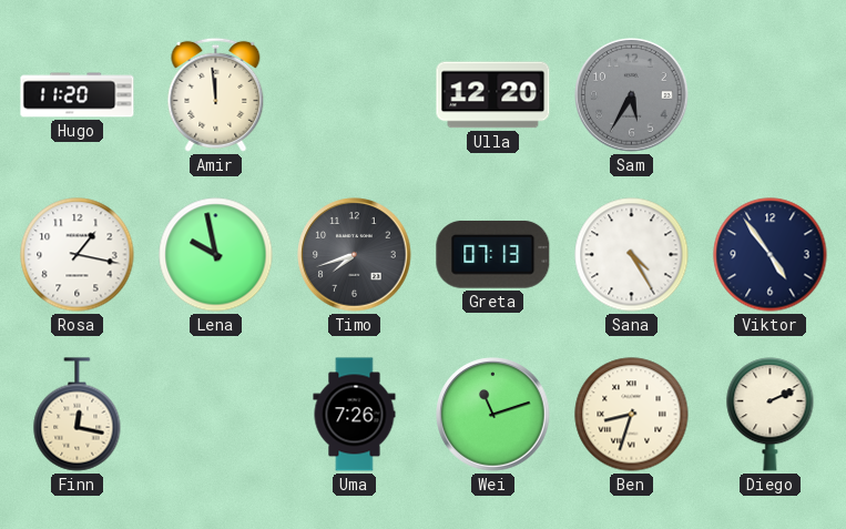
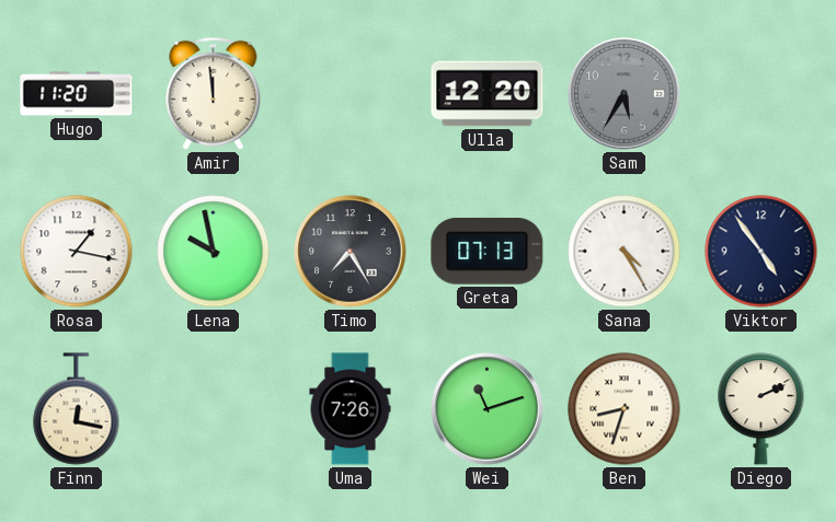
Timo: 7:42 -> 7:25
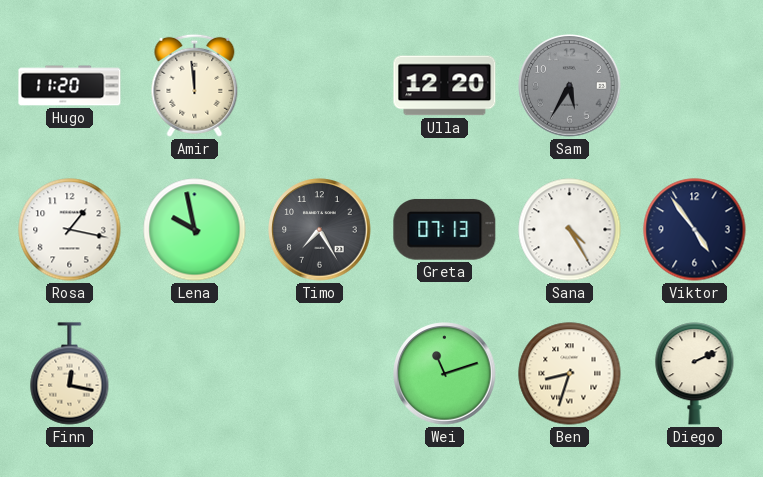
Uma: 7:26 -> none
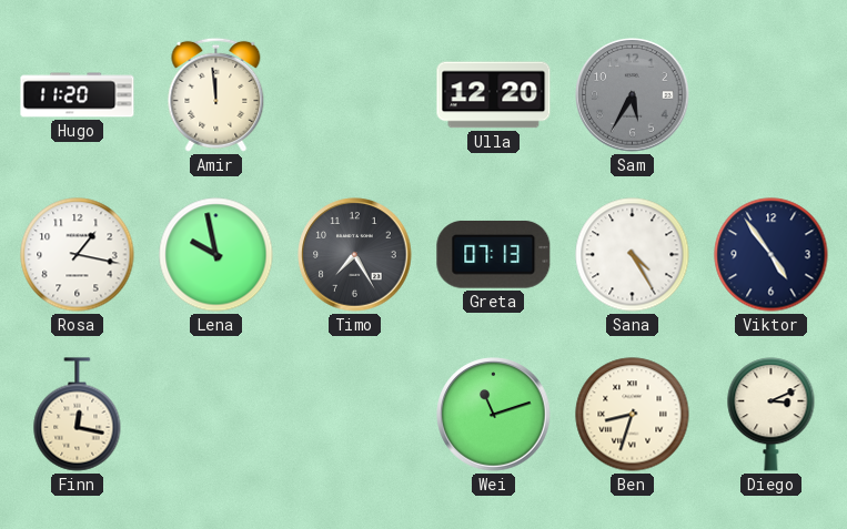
Diego: 2:11 -> 3:11
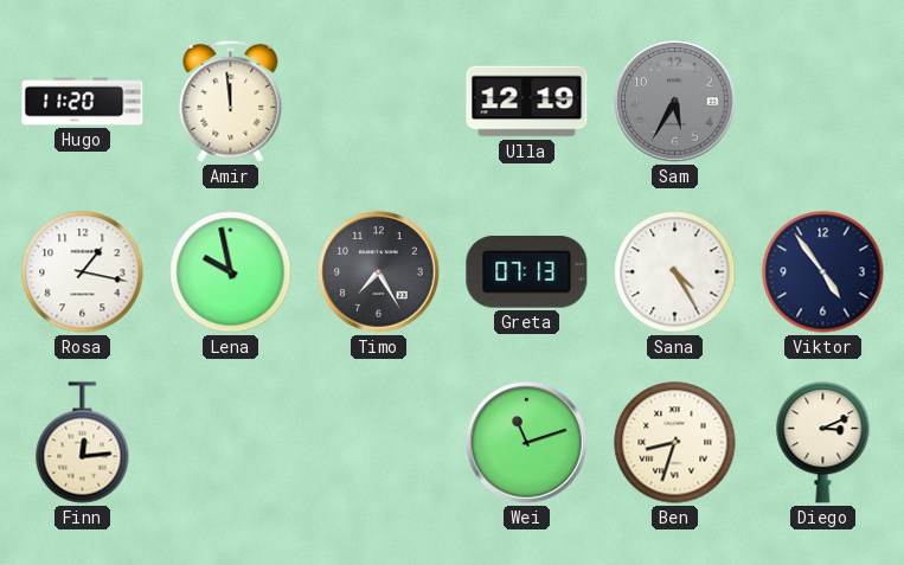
Ulla: 12:20 -> 12:19
Finn: 12:17 -> 12:14
